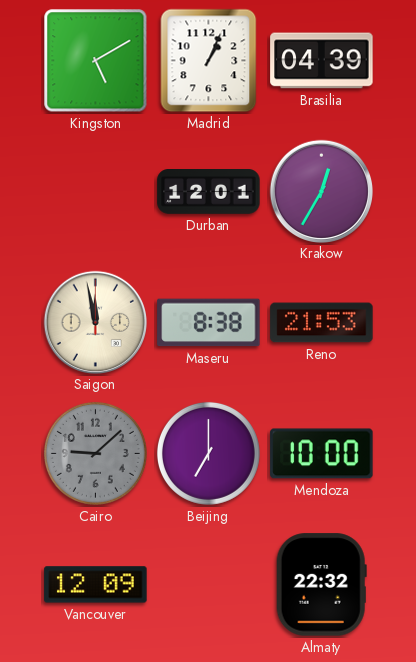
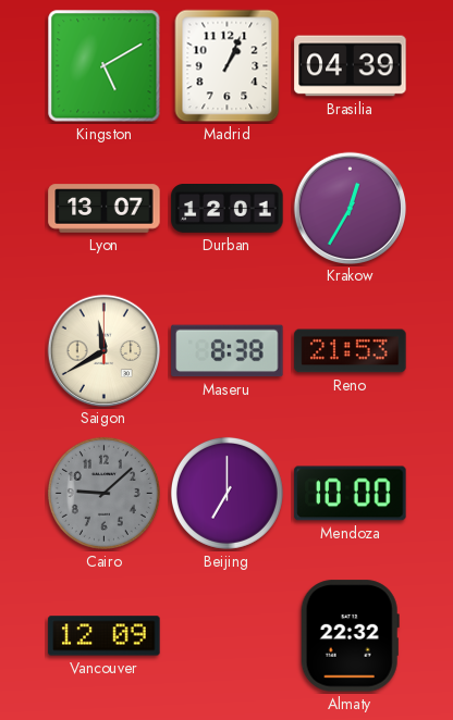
Lyon: none -> 13:07
Saigon: 11:58 -> 11:40
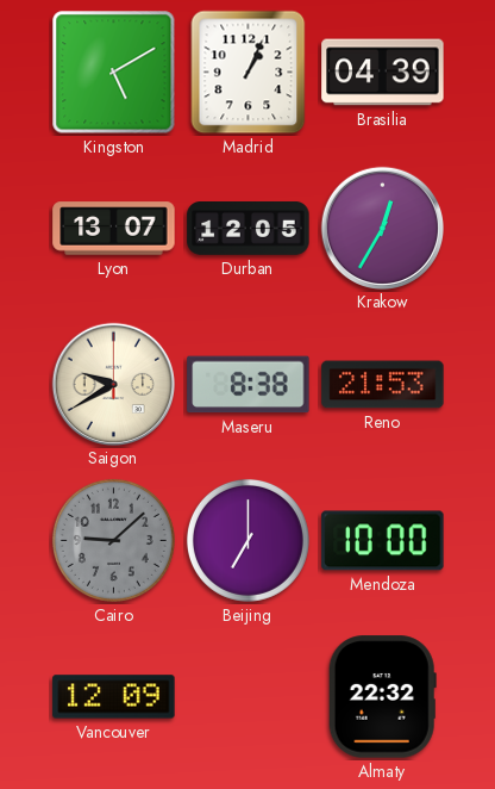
Durban: 12:01 -> 12:05
Saigon: 11:40 -> 9:40
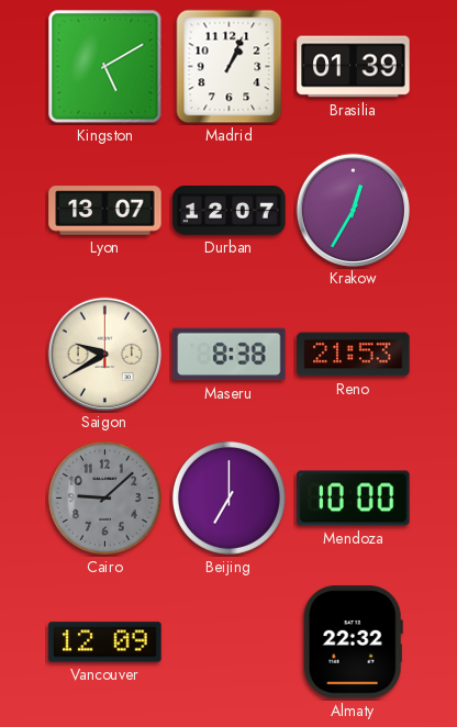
Brasilia: 04:39 -> 01:39
Durban: 12:05 -> 12:07
